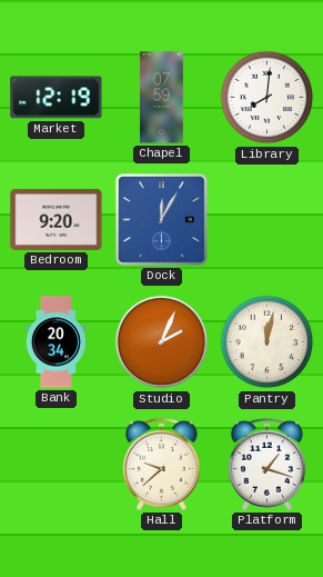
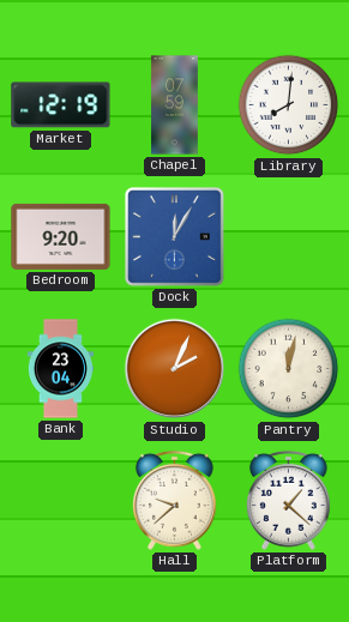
Bank: 20:34 -> 23:04
Platform: 1:18 -> 1:22
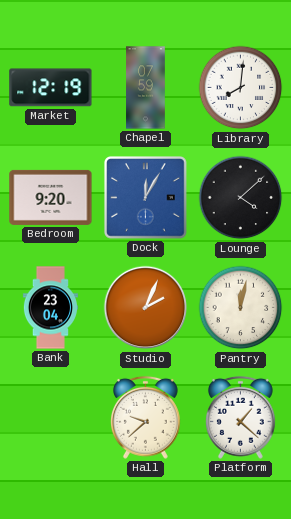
Lounge: none -> 4:08
